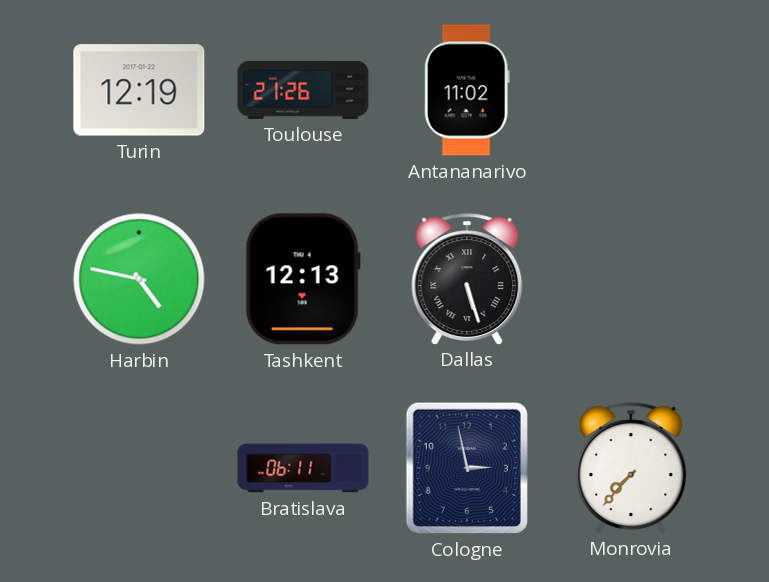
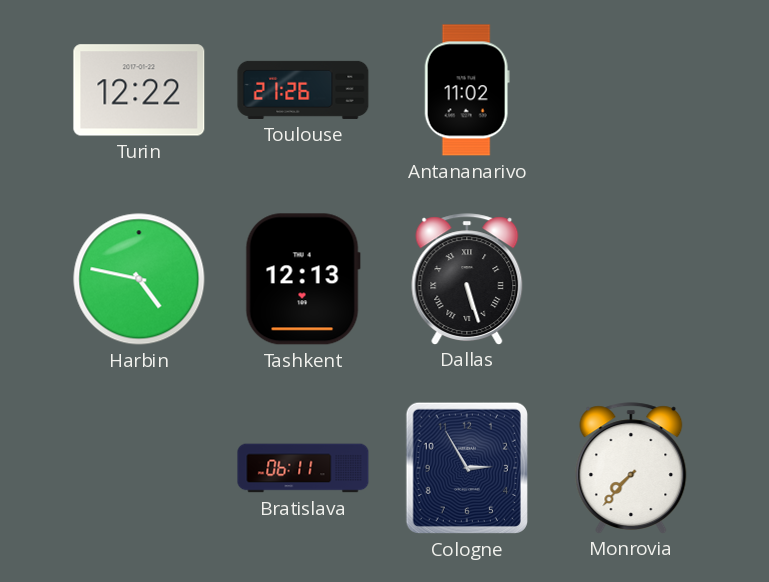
Turin: 12:19 -> 12:22
Cologne: 2:58 -> 2:55
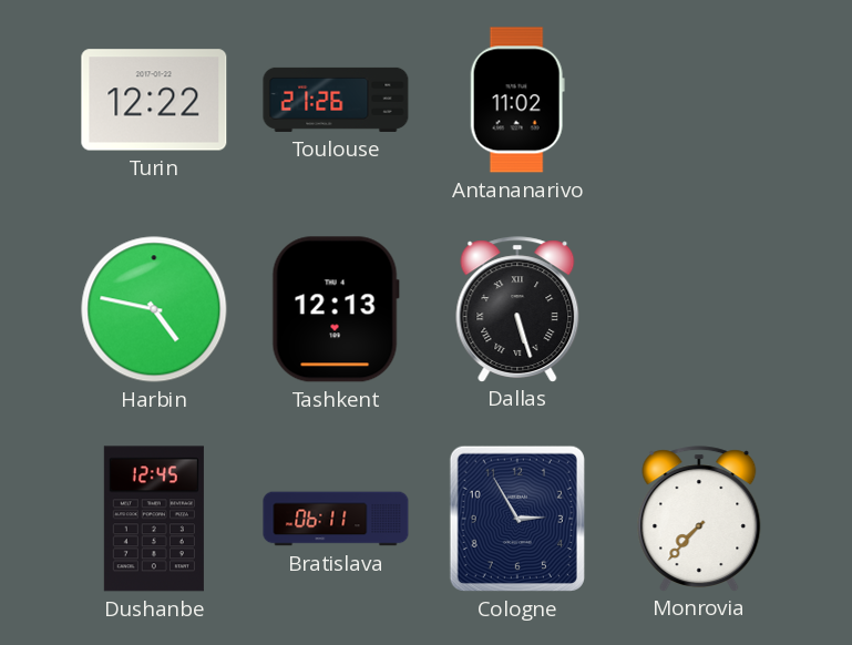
Dushanbe: none -> 12:45
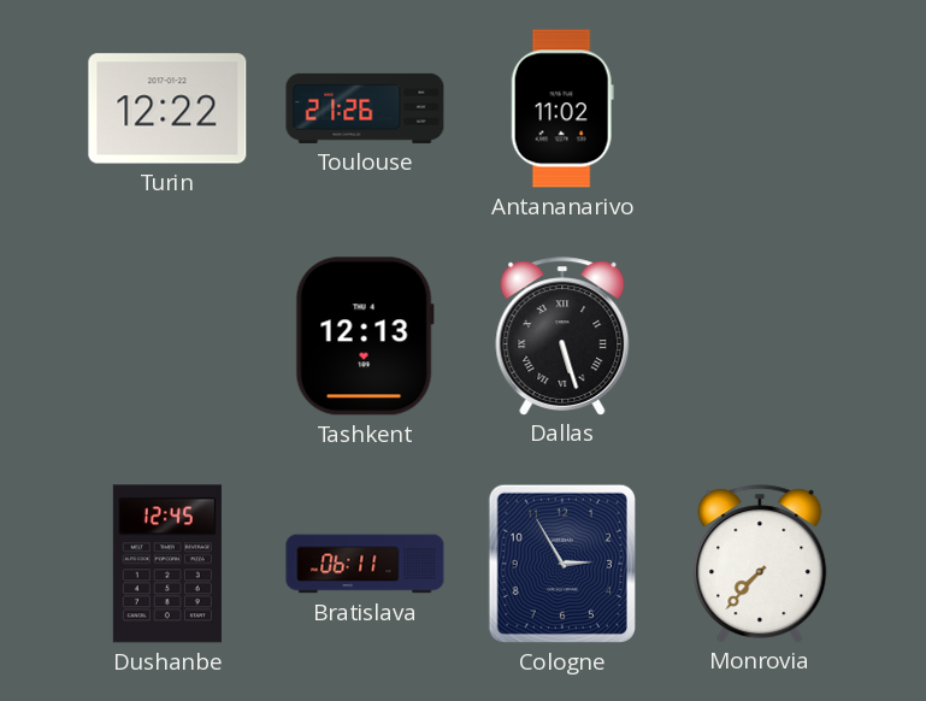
Harbin: 4:47 -> none
